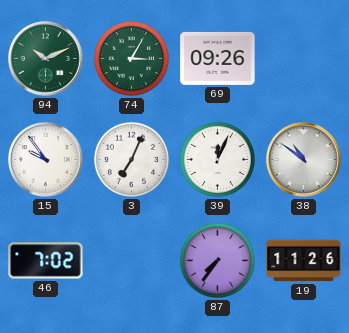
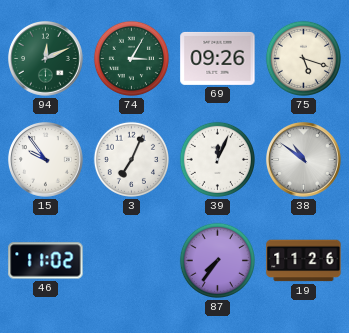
94: 10:11 -> 12:11
75: none -> 5:18
46: 7:02 -> 11:02
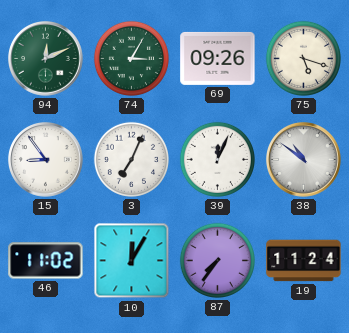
15: 9:54 -> 8:54
10: none -> 12:05
19: 11:26 -> 11:24
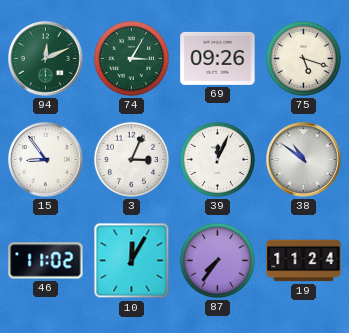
3: 7:04 -> 3:04
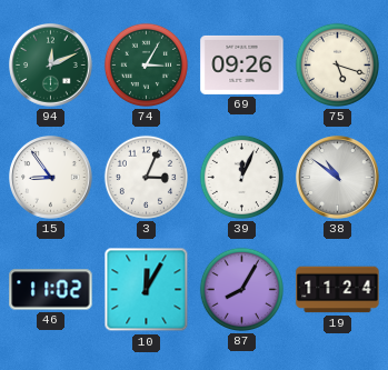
87: 7:36 -> 8:05
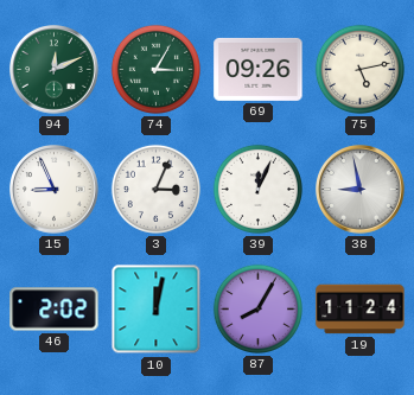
75: 5:18 -> 5:13
15: 8:54 -> 8:56
38: 10:51 -> 8:58
46: 11:02 -> 2:02
10: 12:05 -> 12:02
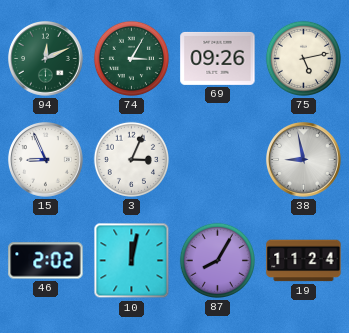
39: 12:04 -> none
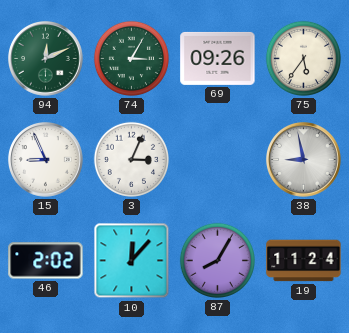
75: 5:13 -> 5:36
10: 12:02 -> 12:07
